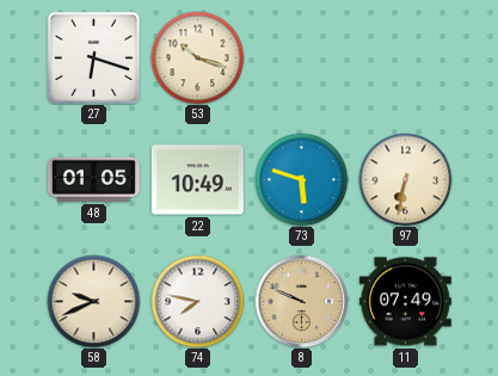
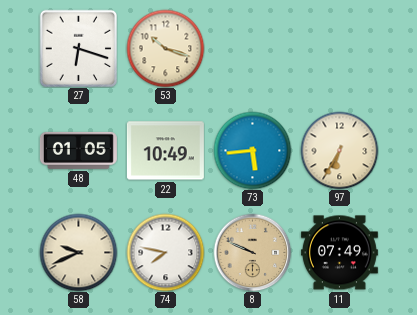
73: 5:48 -> 5:44
97: 6:32 -> 6:35
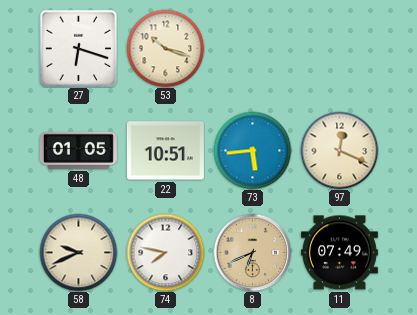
22: 10:49 -> 10:51
97: 6:35 -> 12:19
8: 9:49 -> 6:41
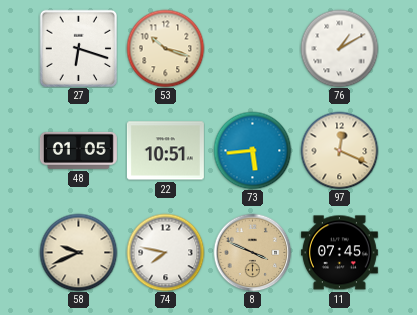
76: none -> 1:10
8: 6:41 -> 3:49
11: 07:49 -> 07:45
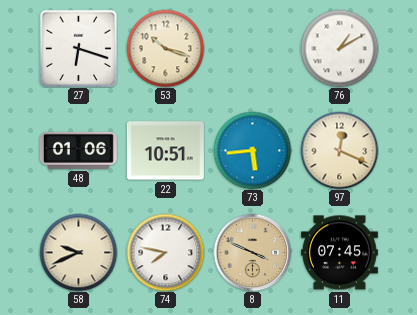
48: 01:05 -> 01:06
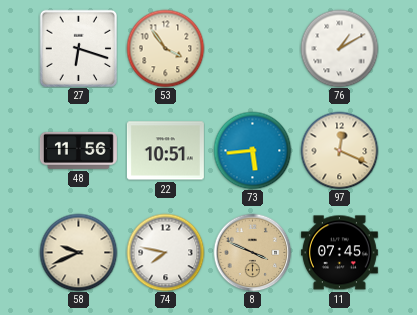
53: 10:18 -> 3:54
48: 01:06 -> 11:56
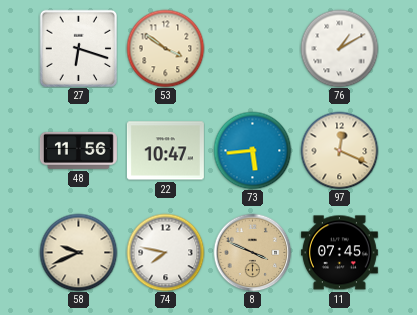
53: 3:54 -> 3:51
22: 10:51 -> 10:47
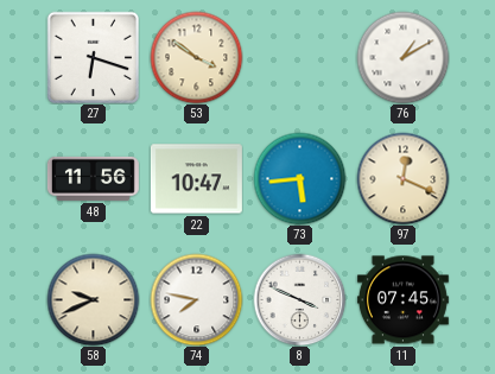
8 dial: champagne -> white
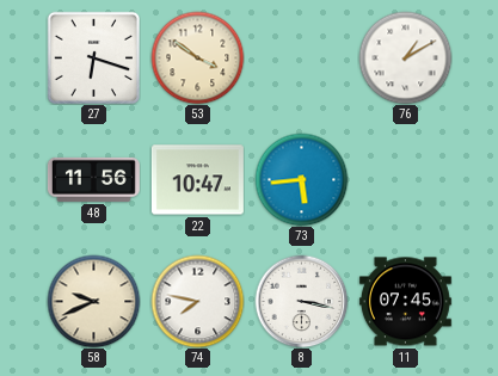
97: 12:19 -> none
8: 3:49 -> 3:17
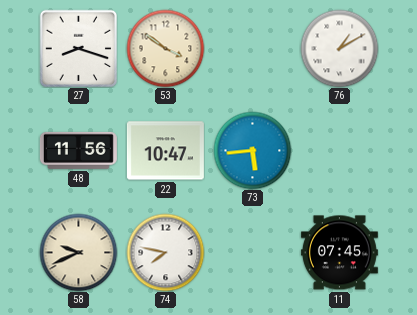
27: 6:18 -> 8:18
8: 3:17 -> none
